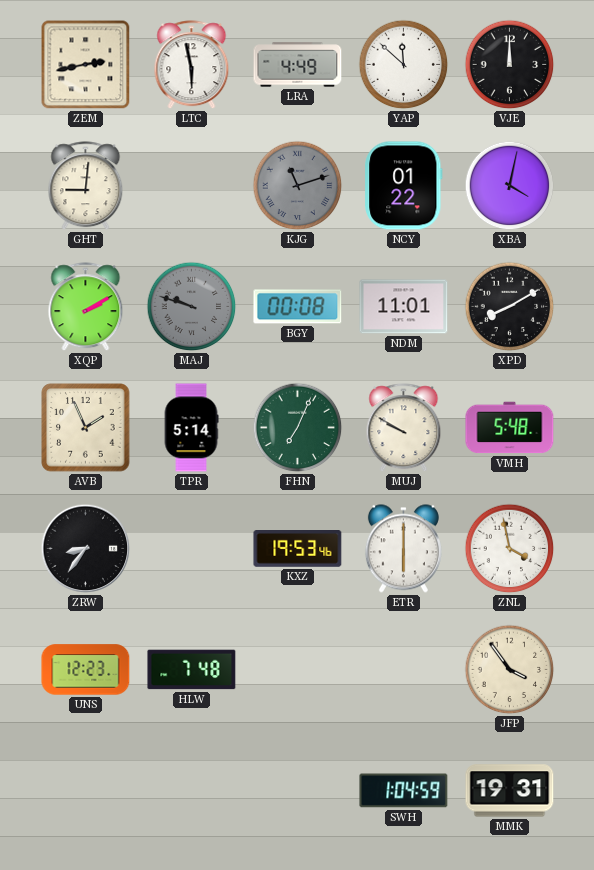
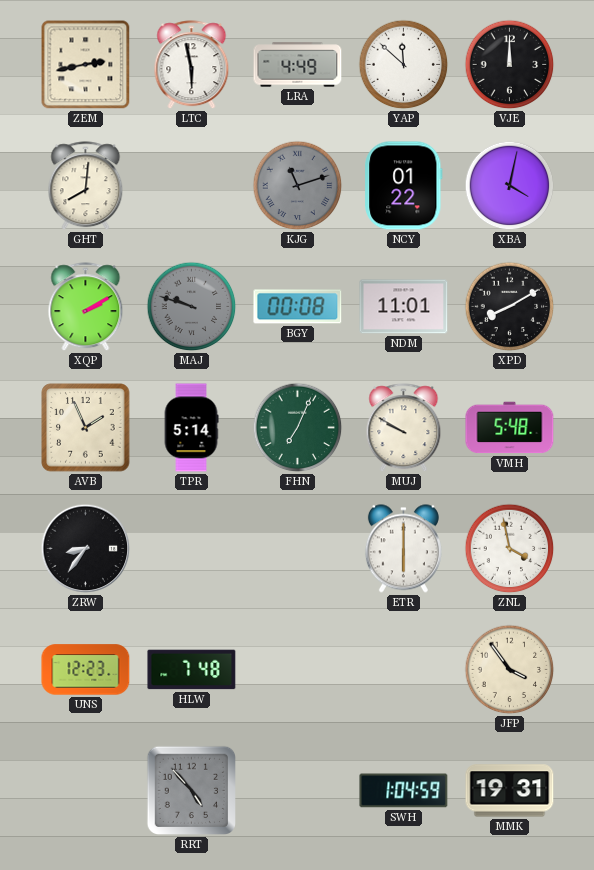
GHT: 9:01 -> 8:01
KXZ: 19:53 -> none
RRT: none -> 4:53
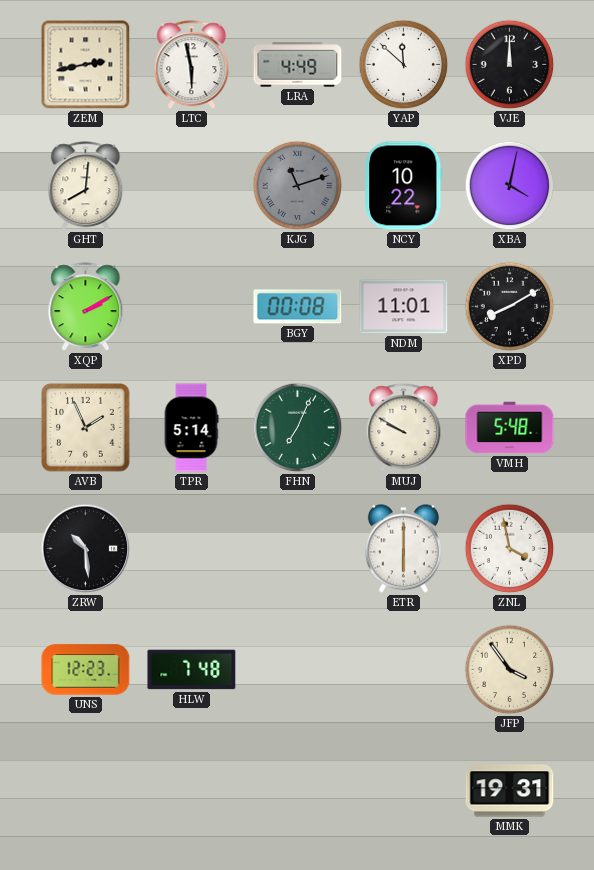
NCY: 01:22 -> 10:22
MAJ: 9:48 -> none
ZRW: 8:36 -> 10:29
RRT: 4:53 -> none
SWH: 1:04 -> none
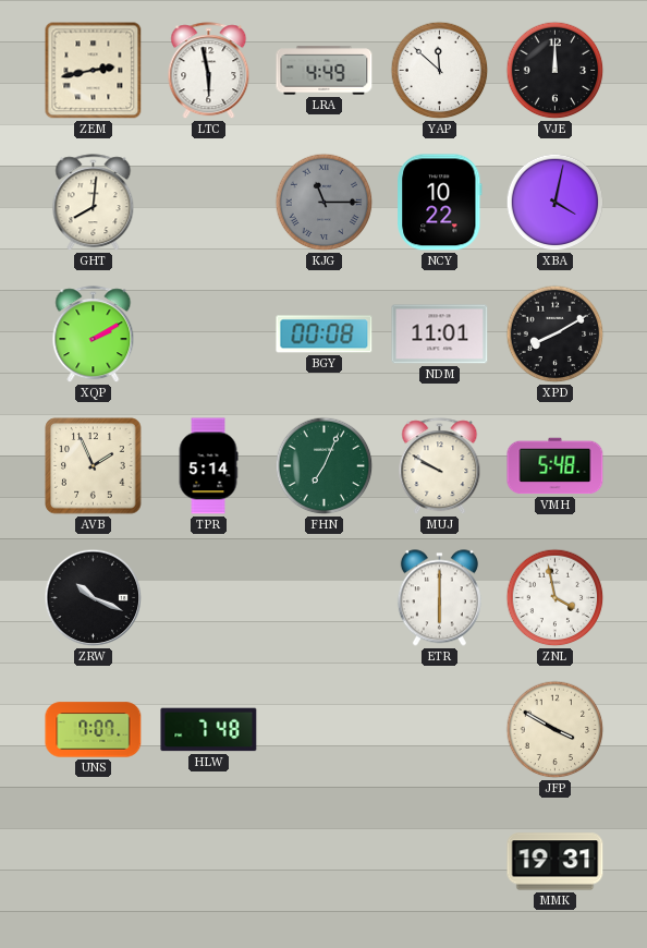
KJG: 11:12 -> 11:15
ZRW: 10:29 -> 10:19
UNS: 12:23 -> 7:07
JFP: 3:54 -> 3:50
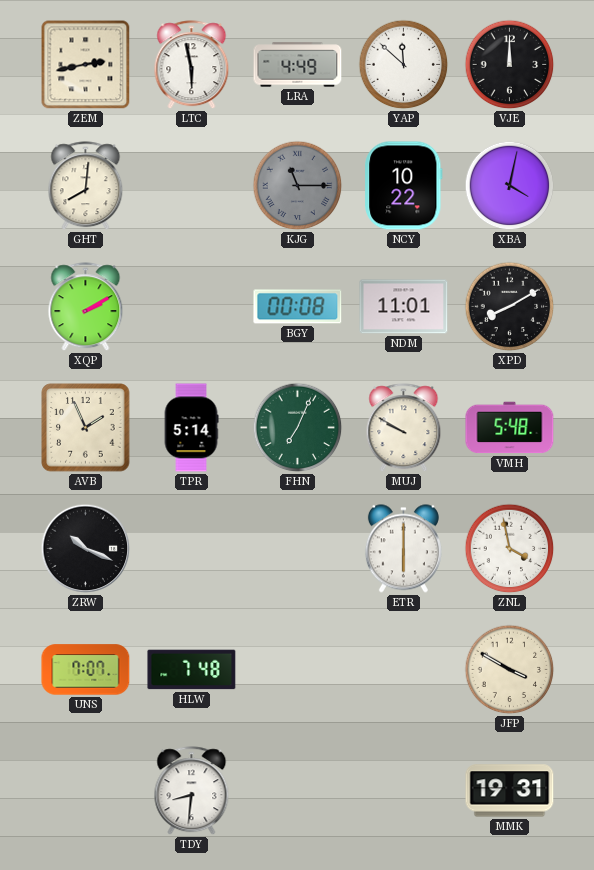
TDY: none -> 8:31
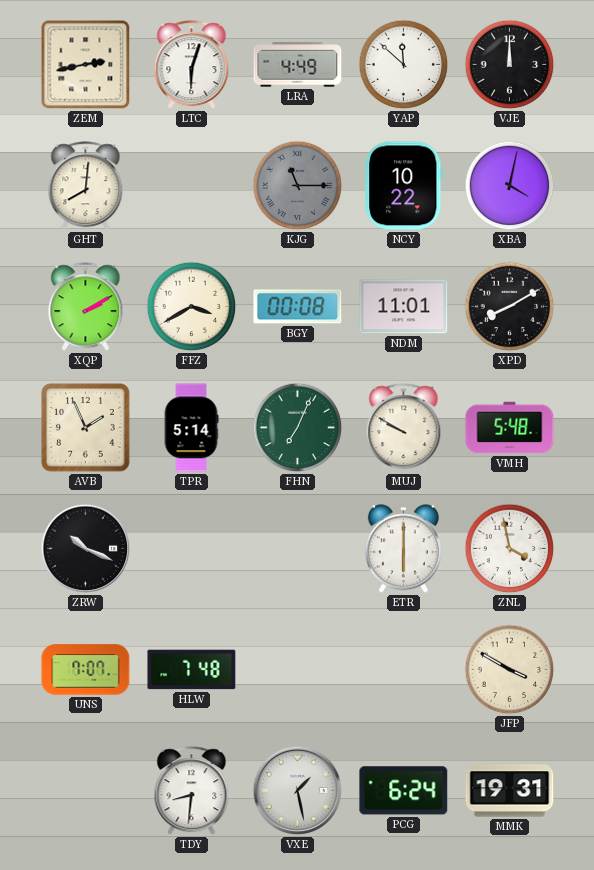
LTC: 5:58 -> 6:03
FFZ: none -> 3:40
VXE: none -> 1:28
PCG: none -> 6:24
